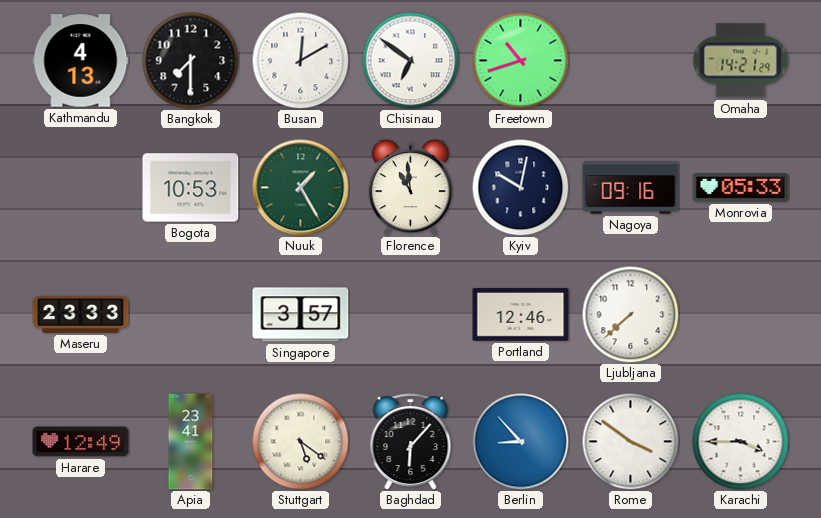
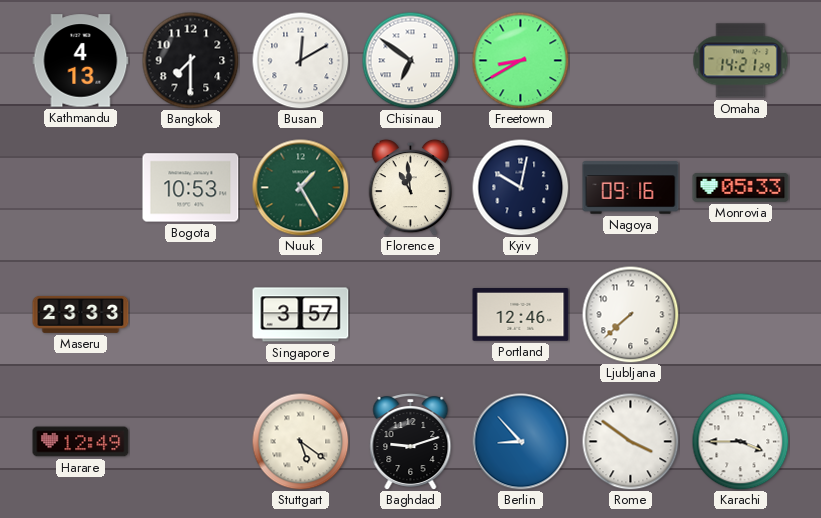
Freetown: 10:42 -> 8:40
Apia: 23:41 -> none
Baghdad: 6:07 -> 9:12
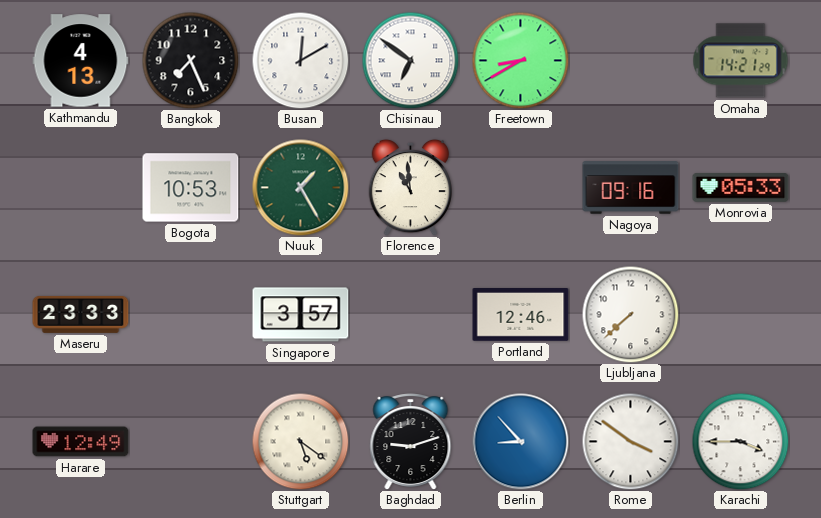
Bangkok: 7:30 -> 7:26
Kyiv: 10:02 -> none
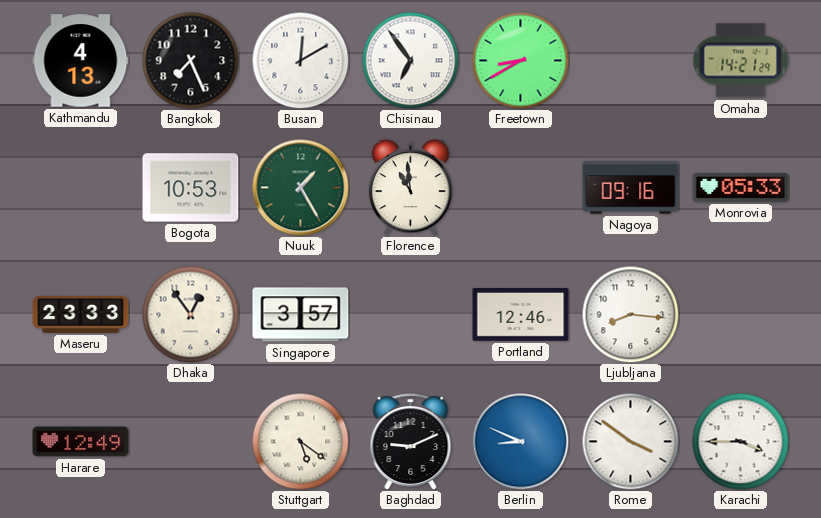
Chisinau: 6:51 -> 6:54
Dhaka: none -> 12:54
Ljubljana: 7:38 -> 8:16
Baghdad: 9:12 -> 9:11
Berlin: 8:53 -> 8:49
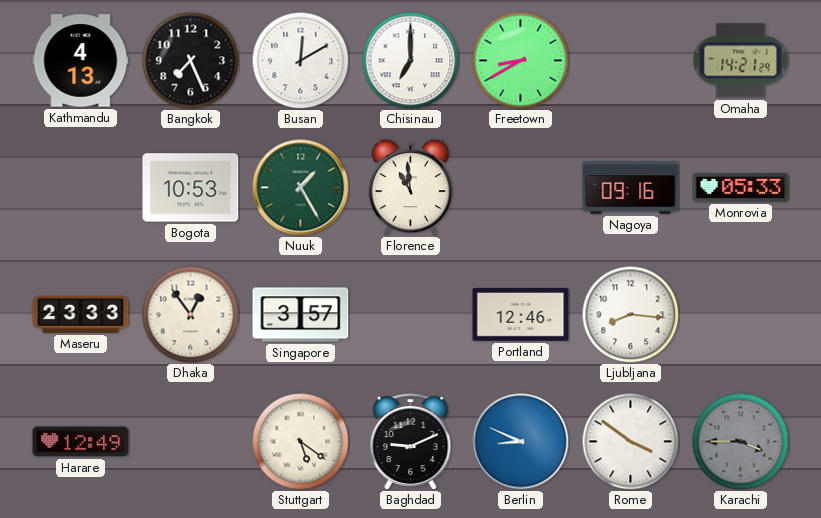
Chisinau: 6:54 -> 7:00
Karachi dial: white -> grey
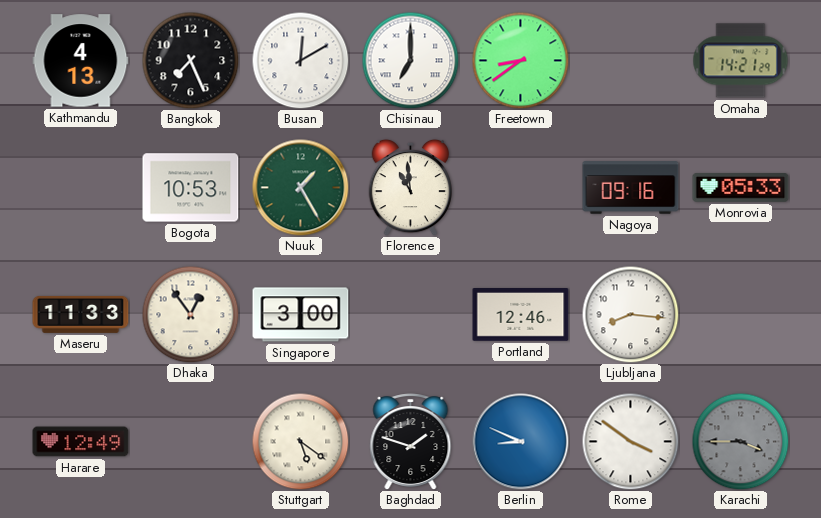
Freetown: 8:40 -> 8:39
Maseru: 23:33 -> 11:33
Singapore: 3:57 -> 3:00
Baghdad: 9:11 -> 1:48
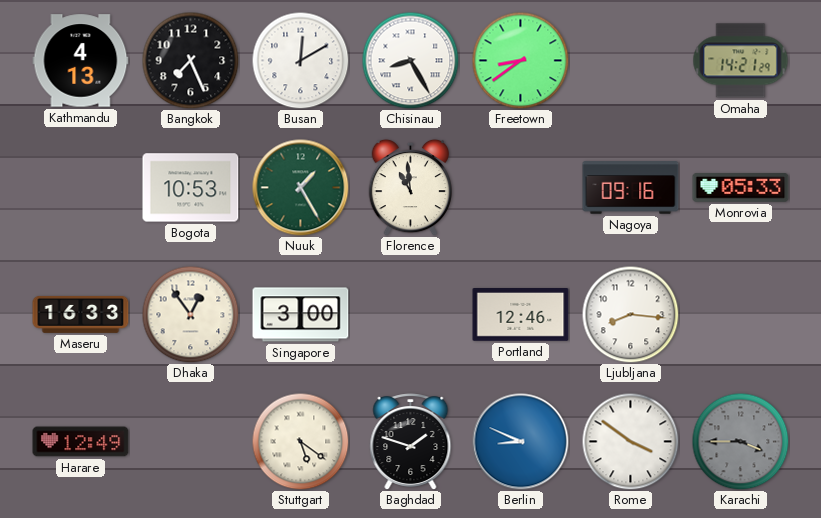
Chisinau: 7:00 -> 8:25
Maseru: 11:33 -> 16:33
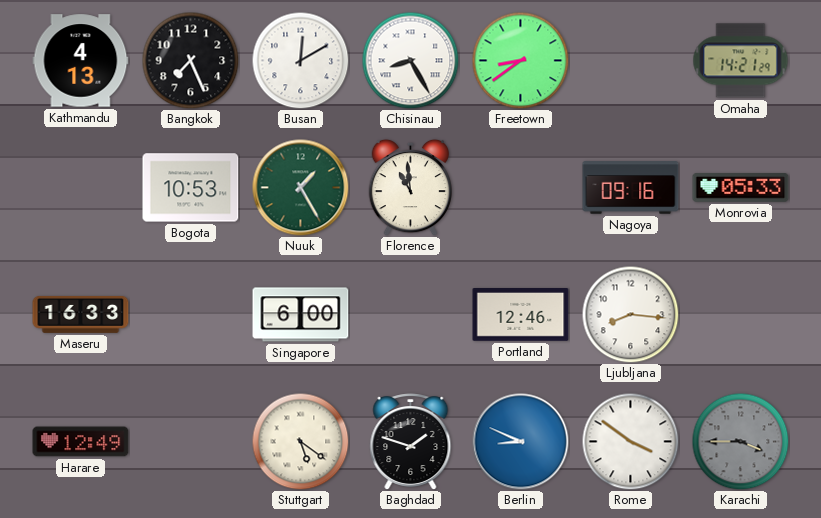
Dhaka: 12:54 -> none
Singapore: 3:00 -> 6:00
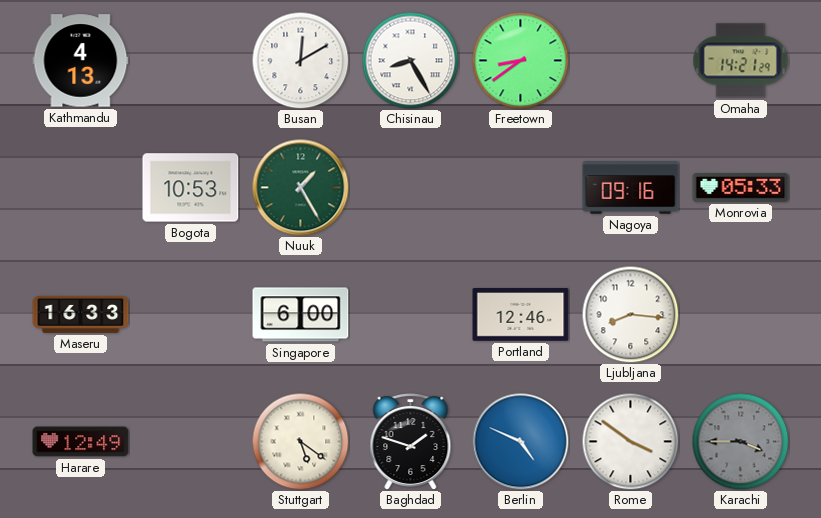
Bangkok: 7:26 -> none
Florence: 10:59 -> none
Berlin: 8:49 -> 4:49
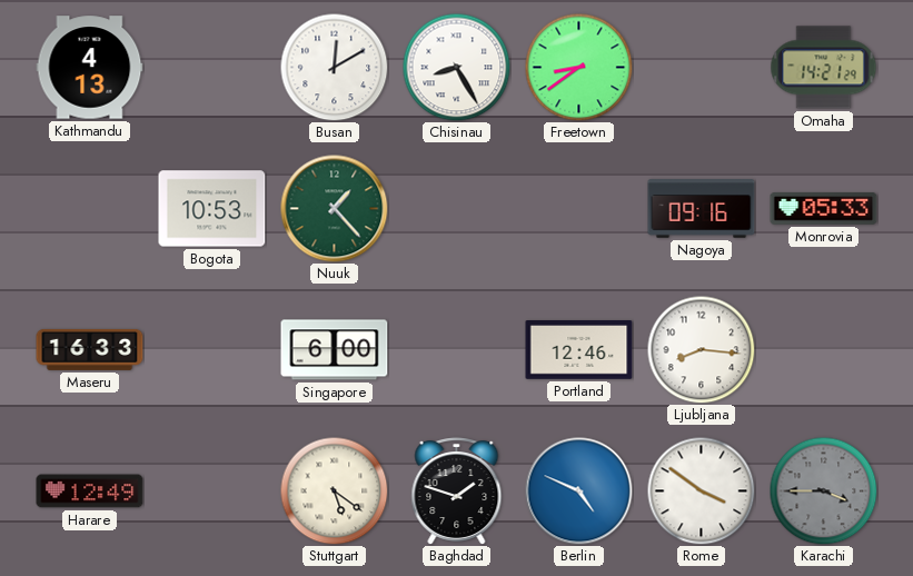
Nuuk: 1:25 -> 1:23
